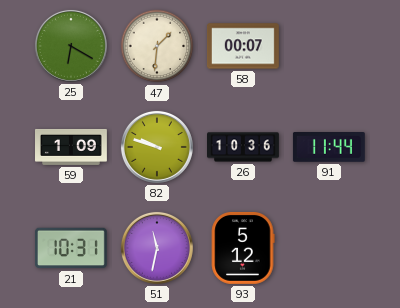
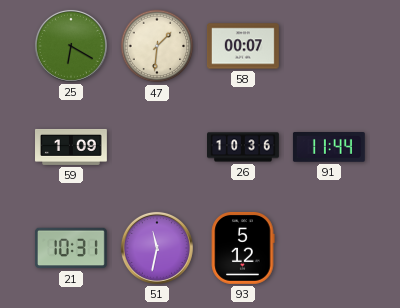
82: 9:48 -> none
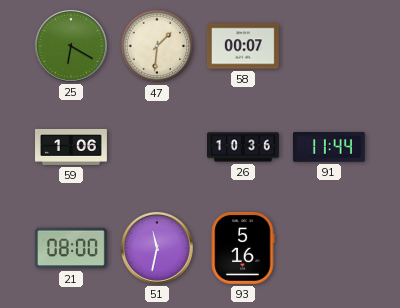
59: 1:09 -> 1:06
21: 10:31 -> 08:00
93: 5:12 -> 5:16
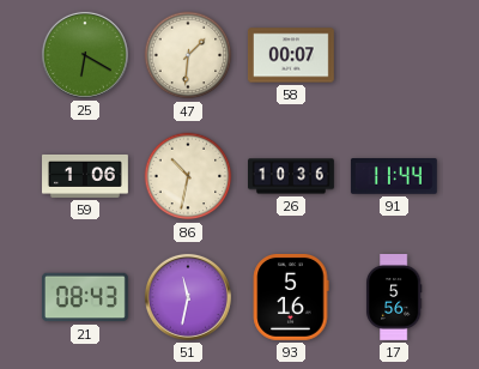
86: none -> 10:32
21: 08:00 -> 08:43
17: none -> 5:56
